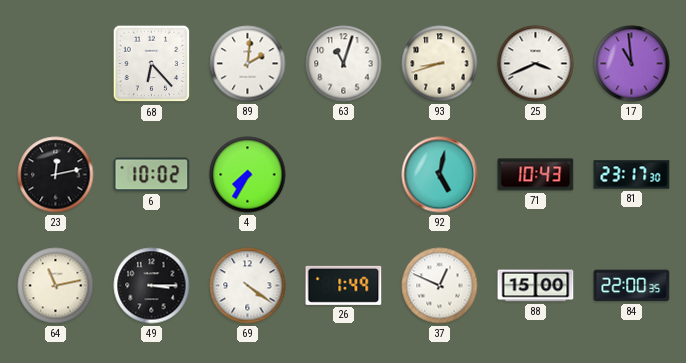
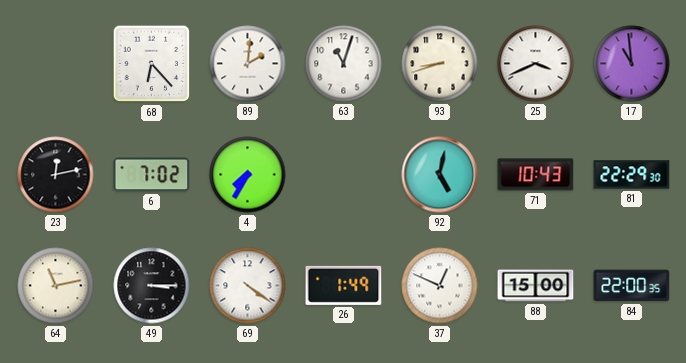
6: 10:02 -> 7:02
81: 23:17 -> 22:29
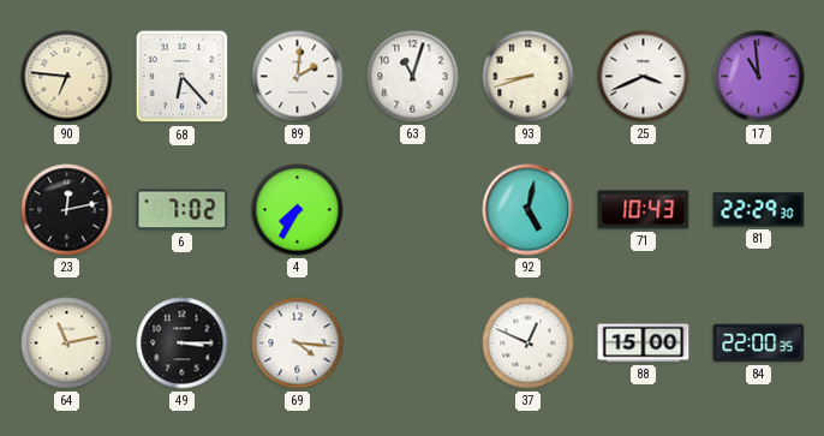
90: none -> 6:46
69: 4:21 -> 4:16
26: 1:49 -> none
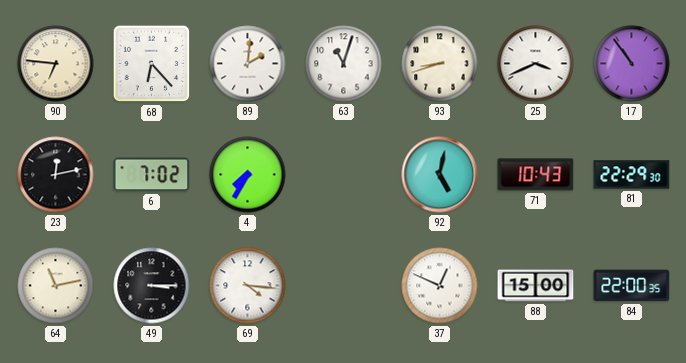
17: 10:59 -> 10:54
